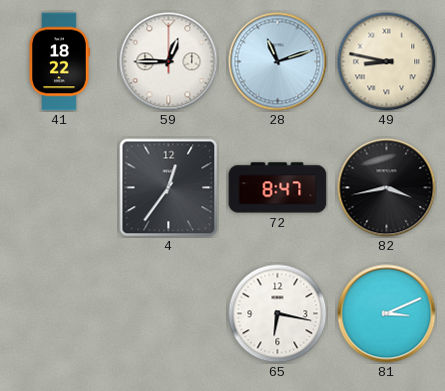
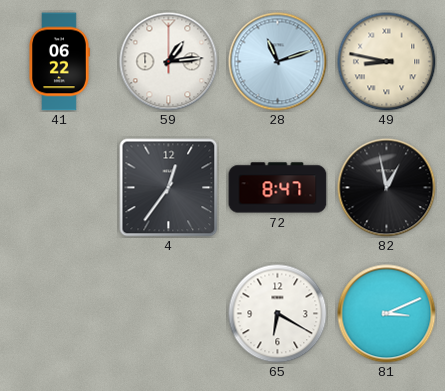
41: 18:22 -> 06:22
59: 12:45 -> 1:14
82: 3:43 -> 12:58
65: 6:17 -> 6:20
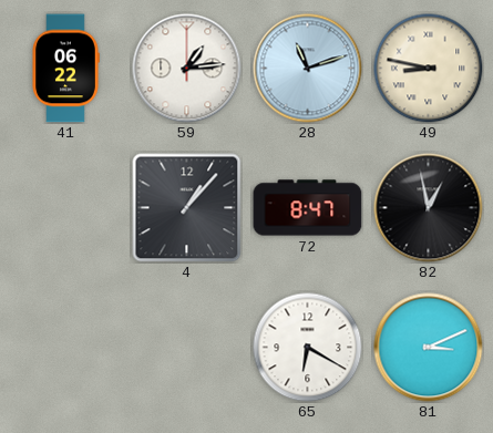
4: 12:36 -> 1:07
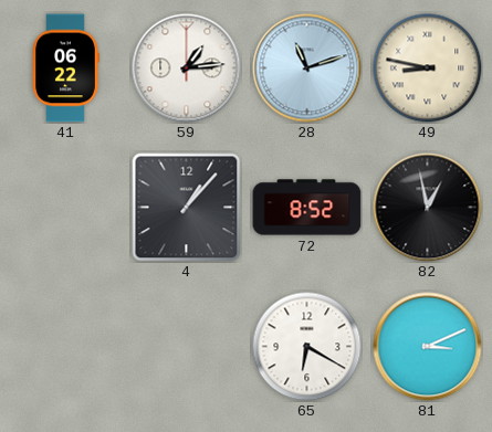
72: 8:47 -> 8:52
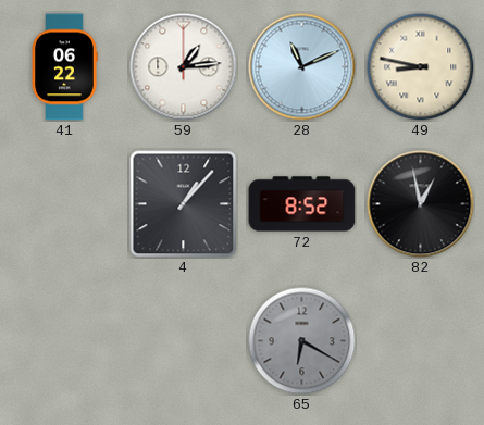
28: 11:12 -> 11:11
65 dial: white -> grey
81: 3:11 -> none
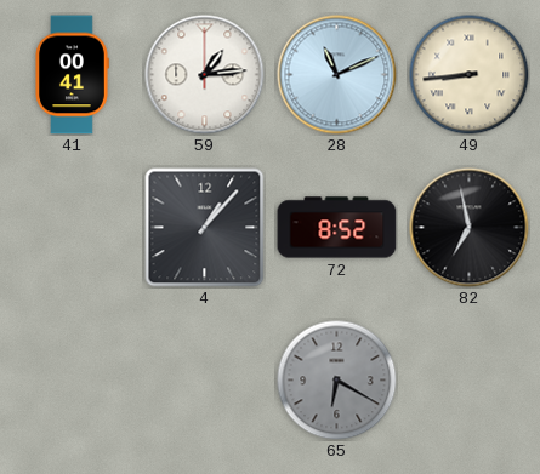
41: 06:22 -> 00:41
49: 8:47 -> 8:44
82: 12:58 -> 6:58
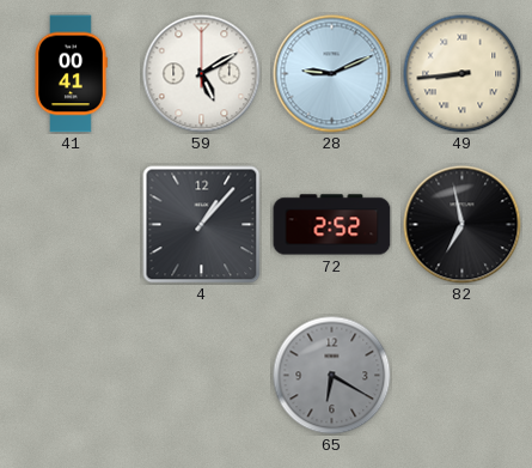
59: 1:14 -> 5:10
28: 11:11 -> 9:11
72: 8:52 -> 2:52
